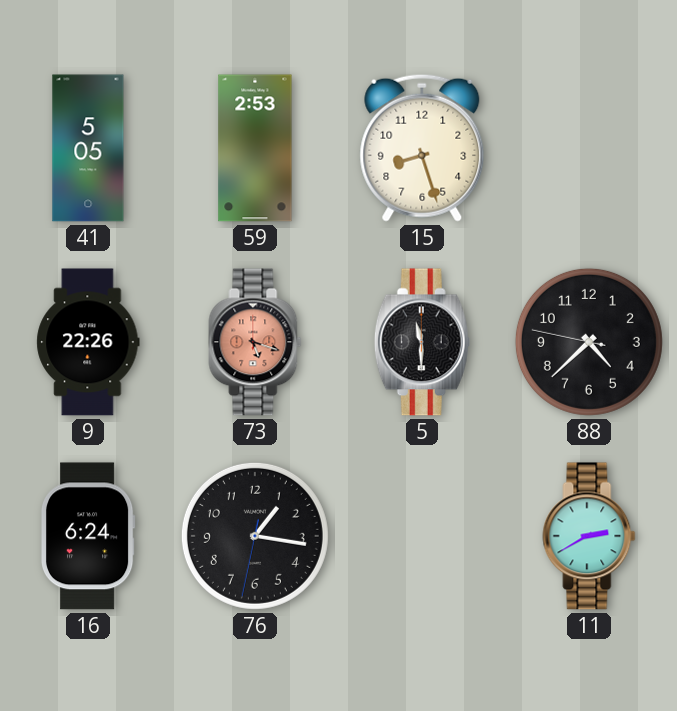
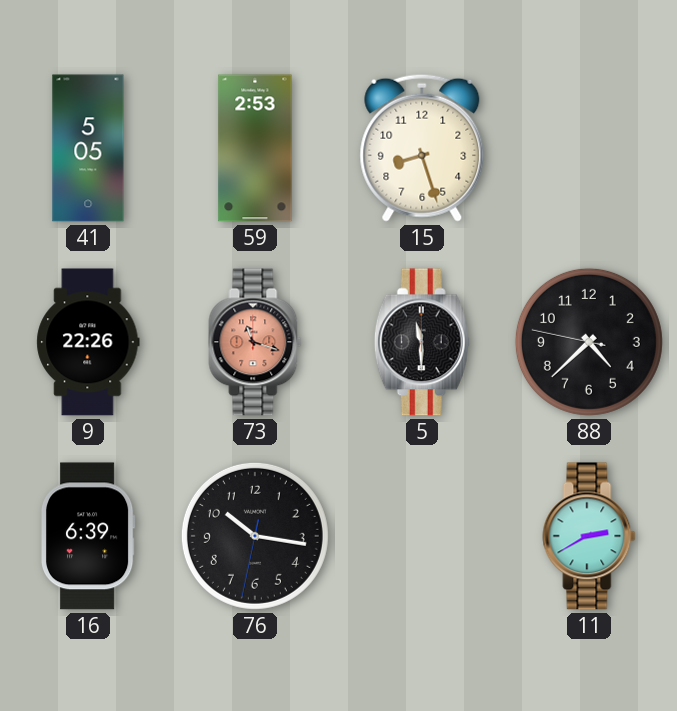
73: 5:18 -> 11:18
16: 6:24 -> 6:39
76: 1:16 -> 10:16
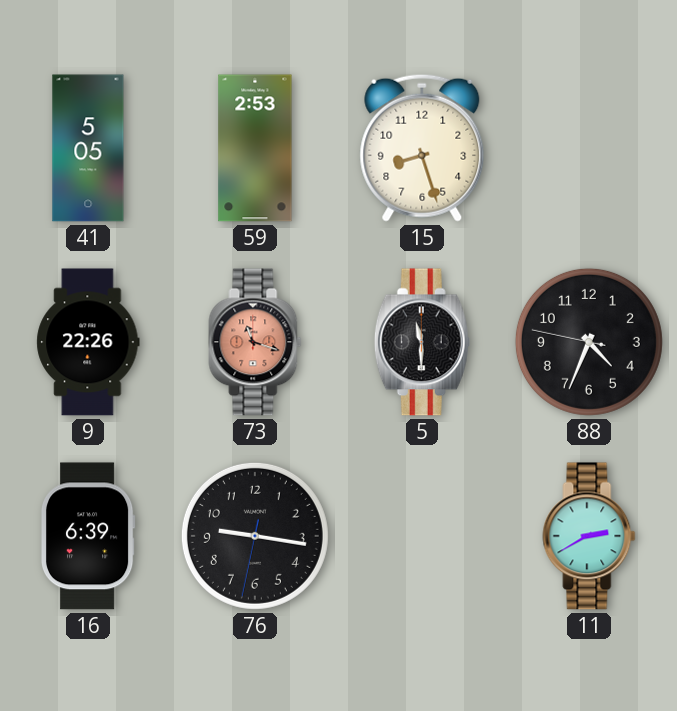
88: 4:37 -> 4:33
76: 10:16 -> 9:16
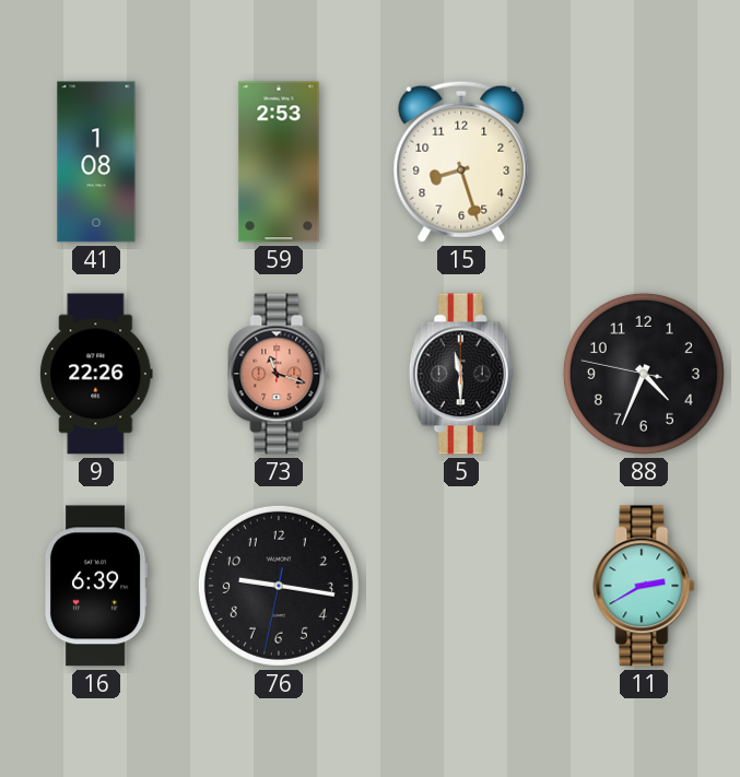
41: 5:05 -> 1:08
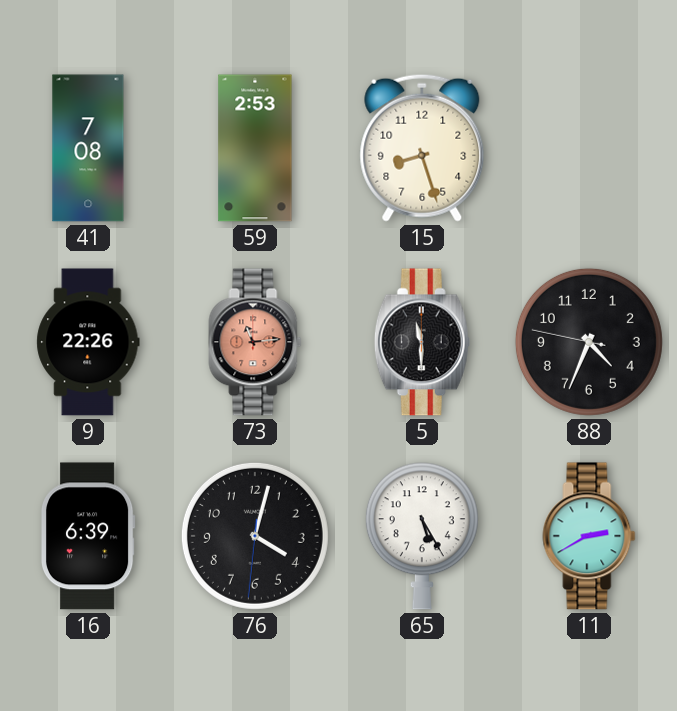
41: 1:08 -> 7:08
73: 11:18 -> 11:14
76: 9:16 -> 4:02
65: none -> 5:25
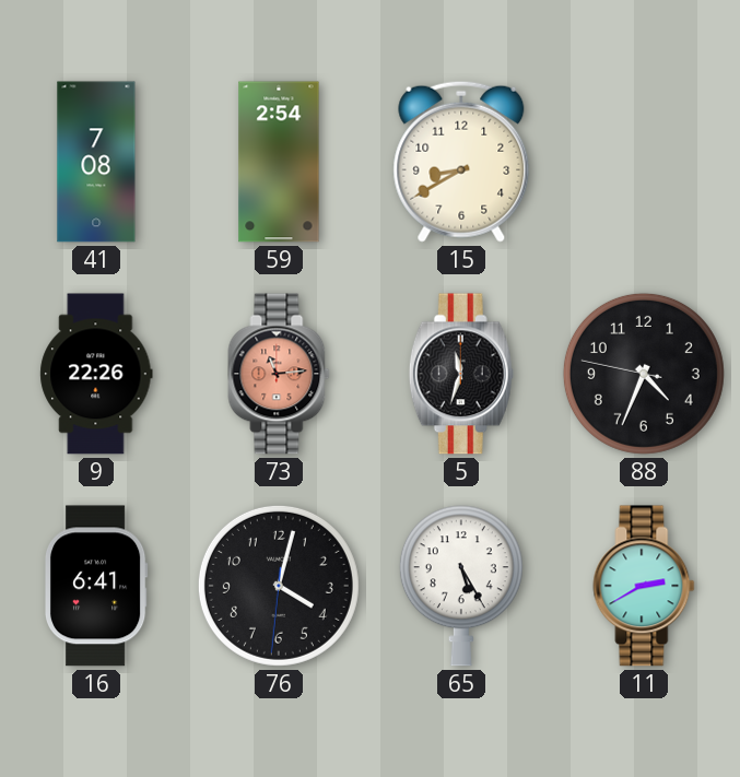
59: 2:53 -> 2:54
15: 8:27 -> 8:40
5: 11:30 -> 11:33
16: 6:39 -> 6:41
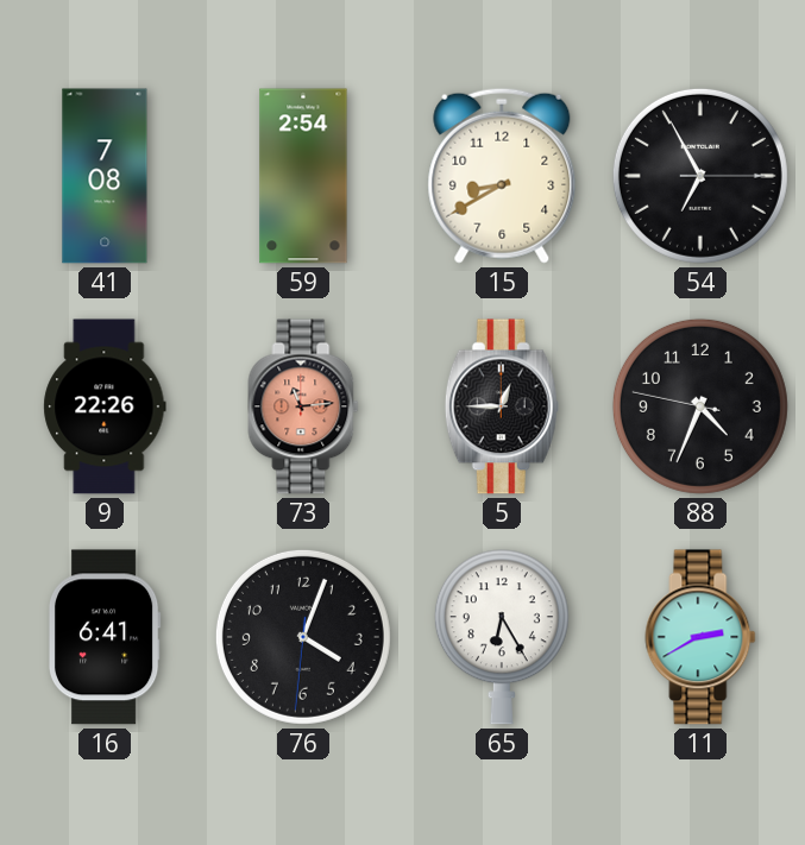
54: none -> 6:55
5: 11:33 -> 12:45
76: 4:02 -> 4:03
65: 5:25 -> 6:25
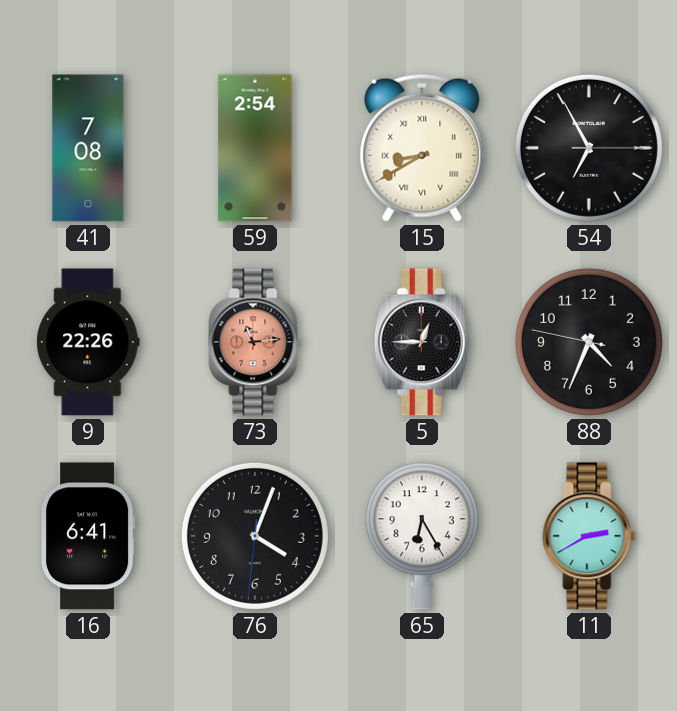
15 numerals: Arabic -> Roman
